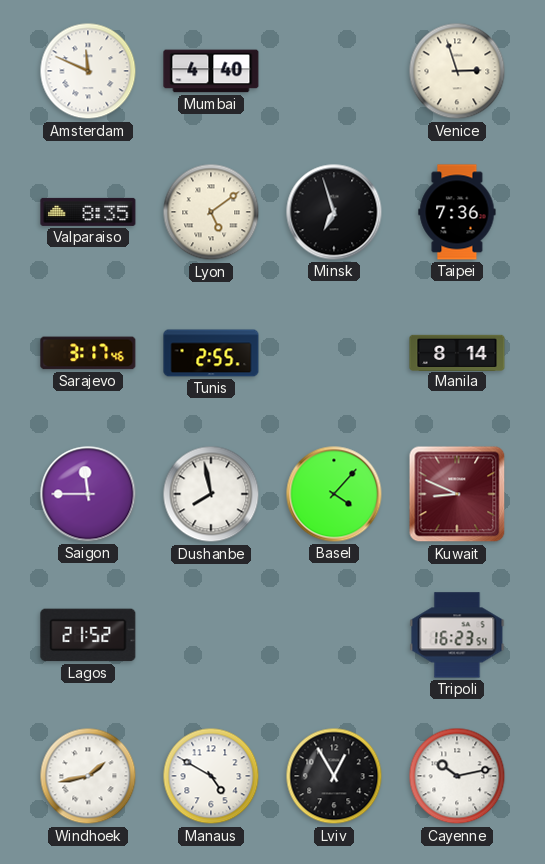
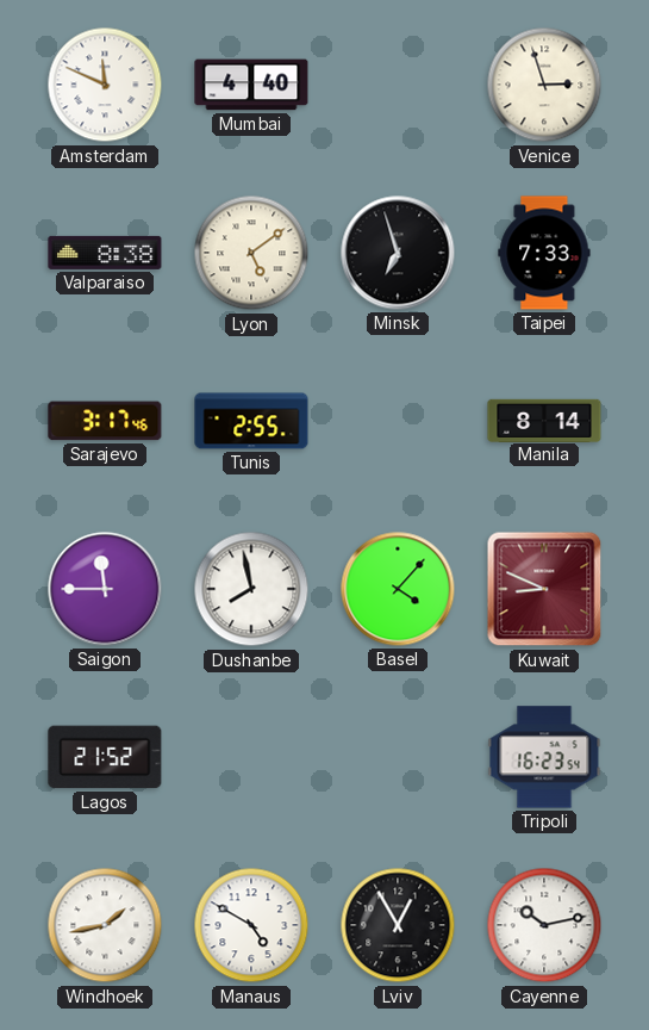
Valparaiso: 8:35 -> 8:38
Taipei: 7:36 -> 7:33
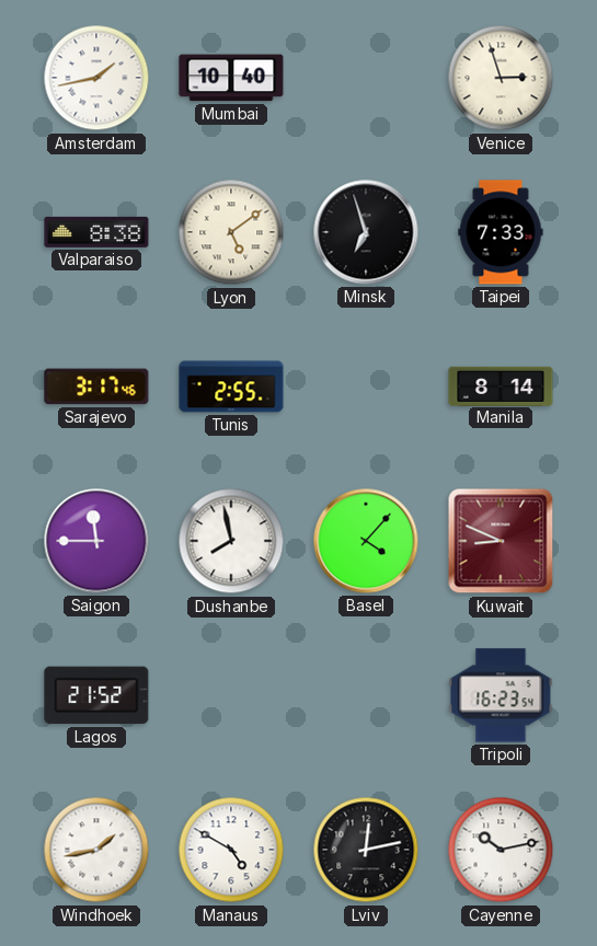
Amsterdam: 11:49 -> 1:43
Mumbai: 4:40 -> 10:40
Lviv: 12:55 -> 12:13
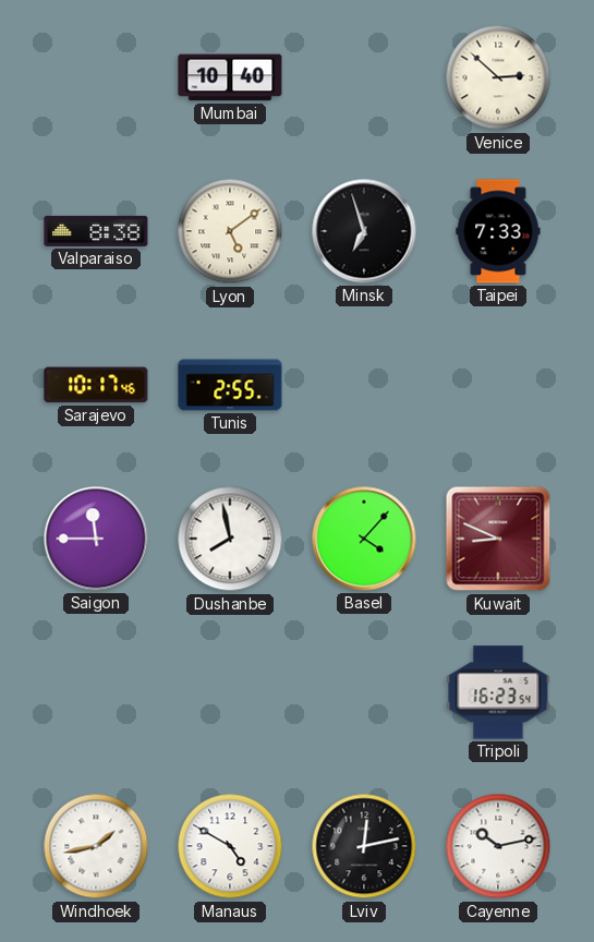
Amsterdam: 1:43 -> none
Venice: 2:57 -> 2:52
Sarajevo: 3:17 -> 10:17
Manila: 8:14 -> none
Lagos: 21:52 -> none
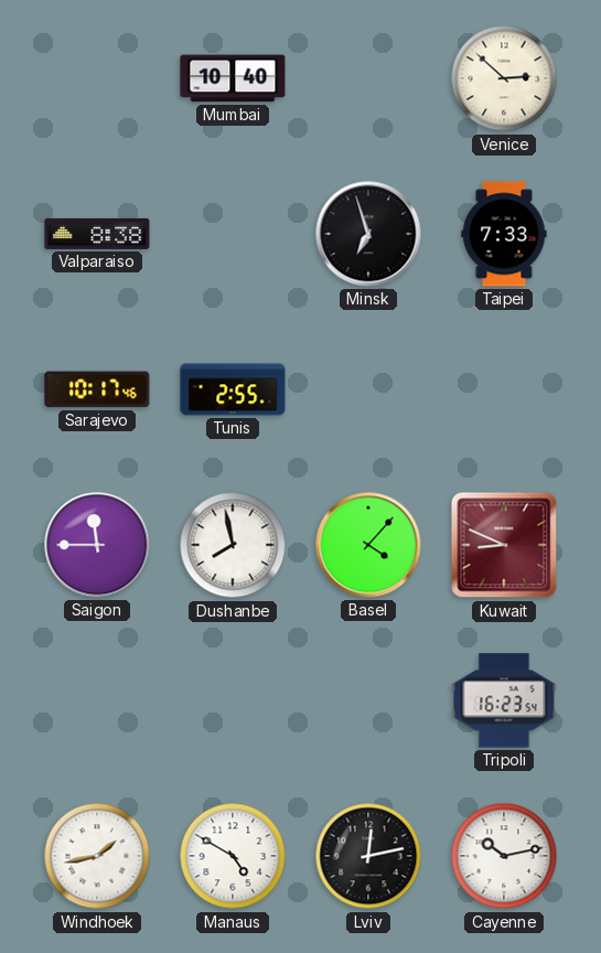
Lyon: 5:09 -> none
